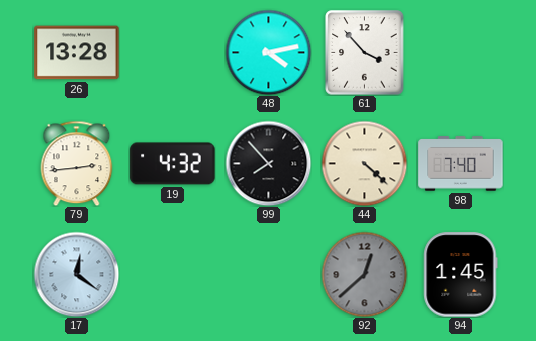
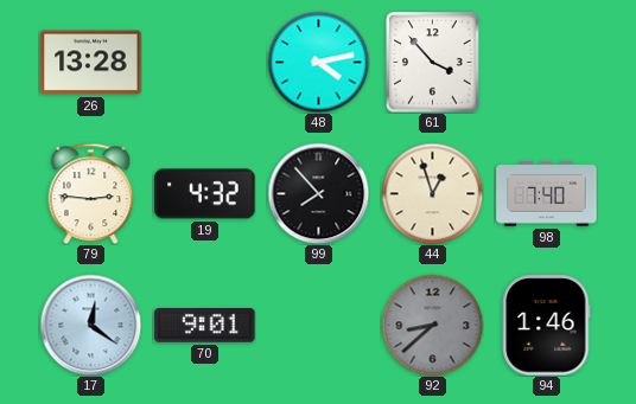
79: 2:44 -> 2:46
44: 4:22 -> 12:57
70: none -> 9:01
92: 12:38 -> 8:38
94: 1:45 -> 1:46
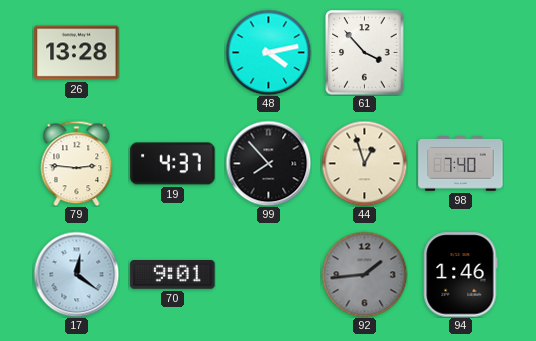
19: 4:32 -> 4:37
92: 8:38 -> 1:44
